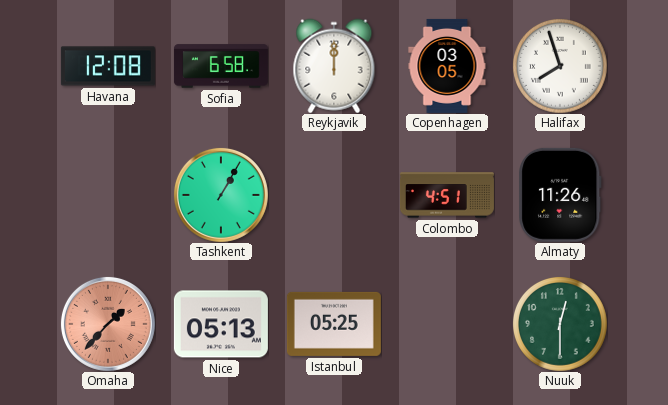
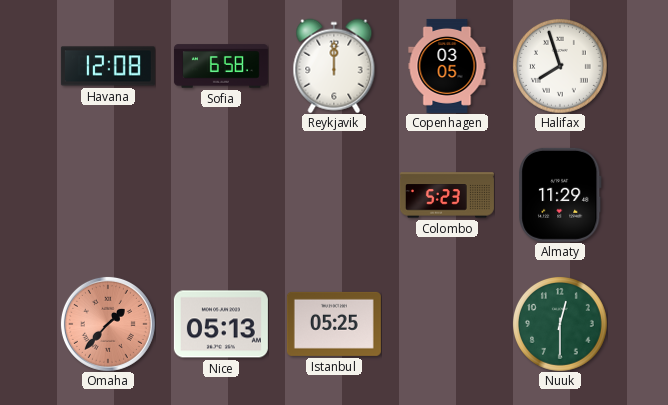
Tashkent: 1:05 -> none
Colombo: 4:51 -> 5:23
Almaty: 11:26 -> 11:29
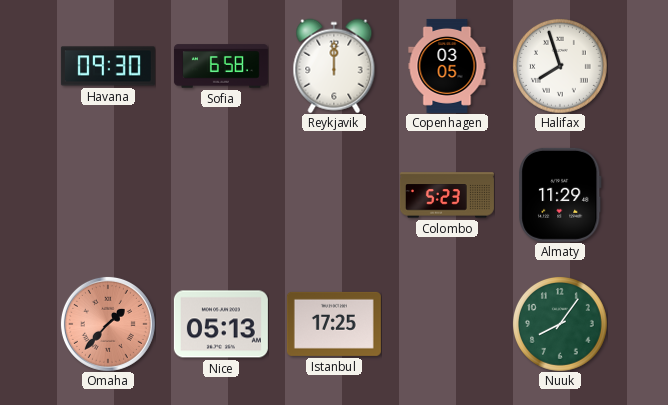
Havana: 12:08 -> 09:30
Istanbul: 05:25 -> 17:25
Nuuk: 12:30 -> 8:06
